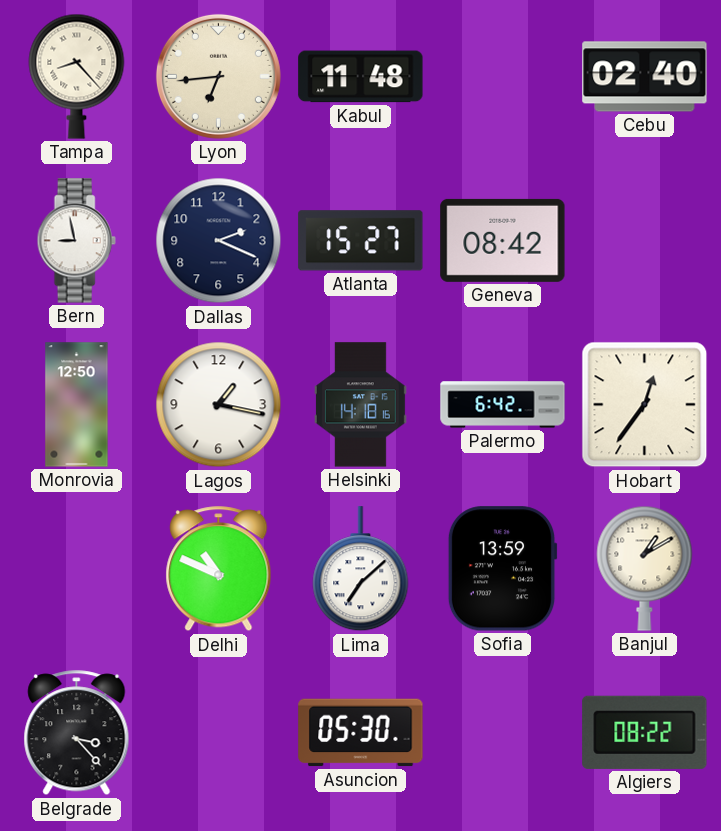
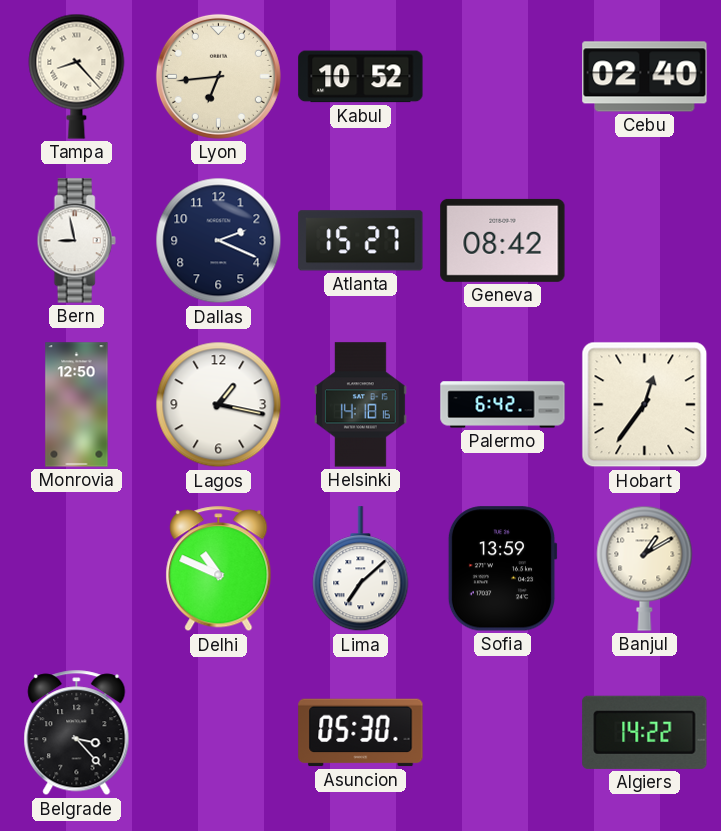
Kabul: 11:48 -> 10:52
Algiers: 08:22 -> 14:22
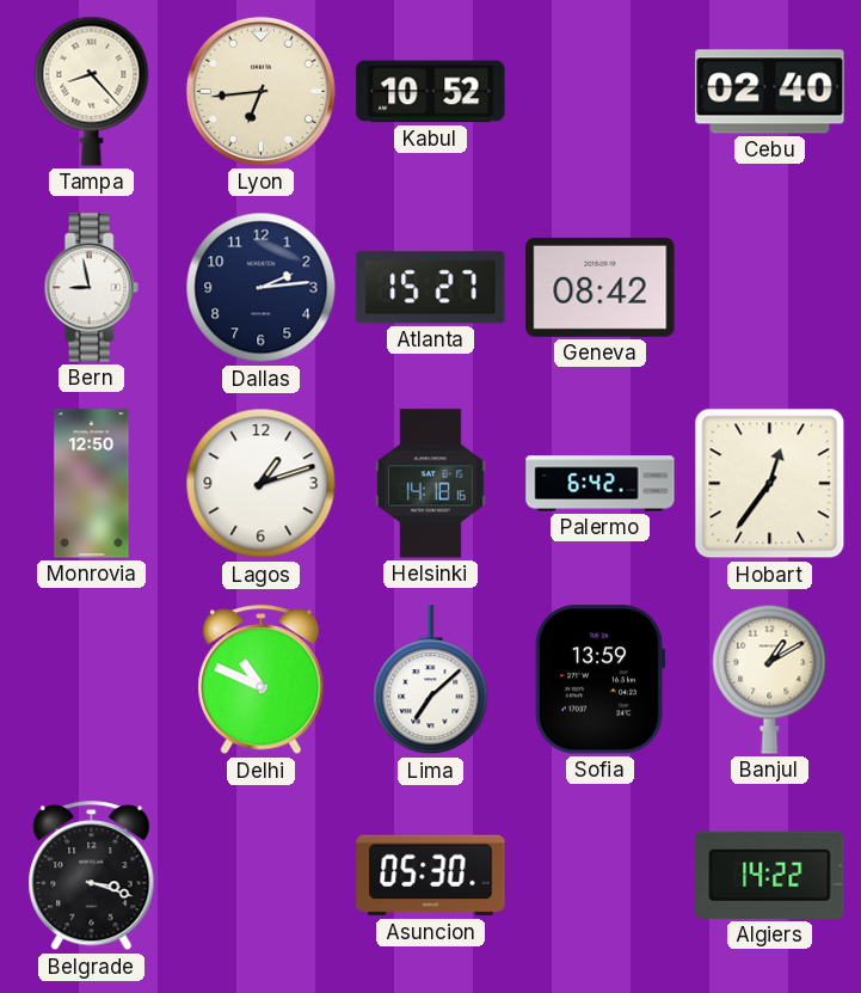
Dallas: 2:19 -> 2:14
Lagos: 1:17 -> 1:12
Belgrade: 3:23 -> 3:18
